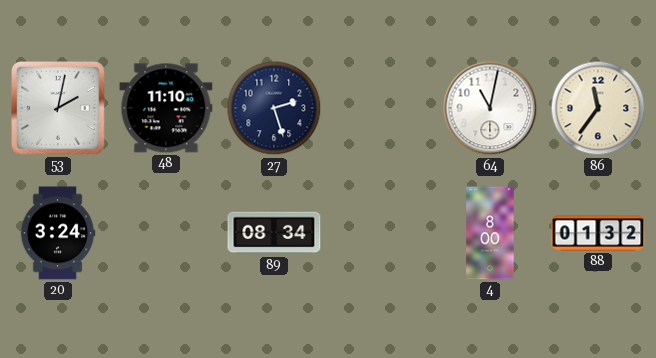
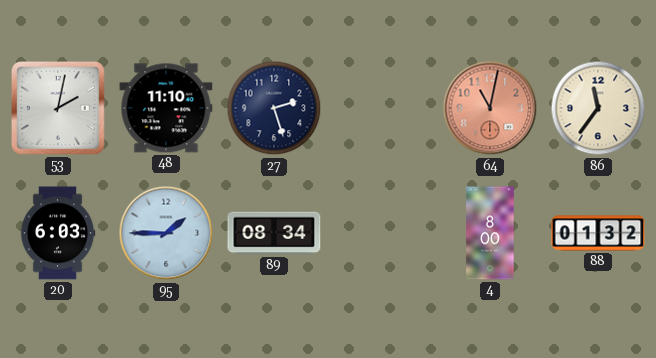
64 dial: white -> salmon
20: 3:24 -> 6:03
95: none -> 1:45
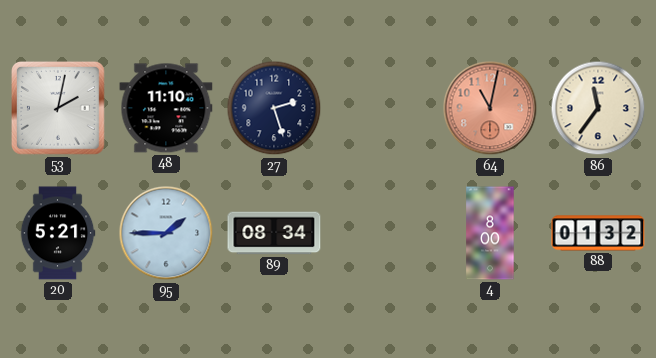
20: 6:03 -> 5:21
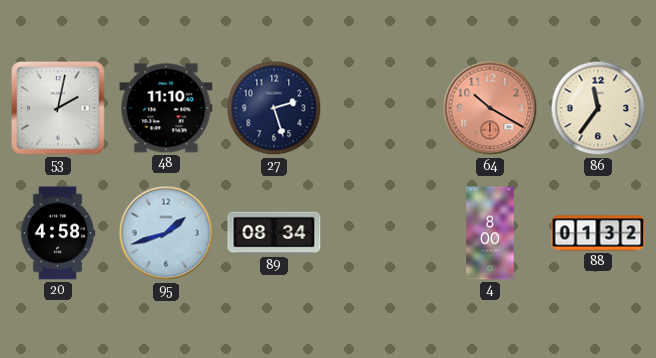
64: 11:02 -> 10:20
20: 5:21 -> 4:58
95: 1:45 -> 1:42
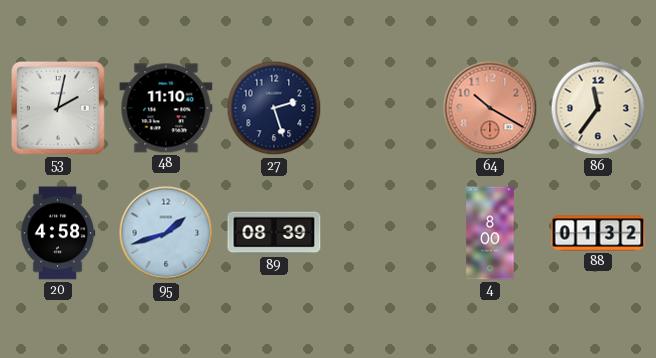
89: 08:34 -> 08:39
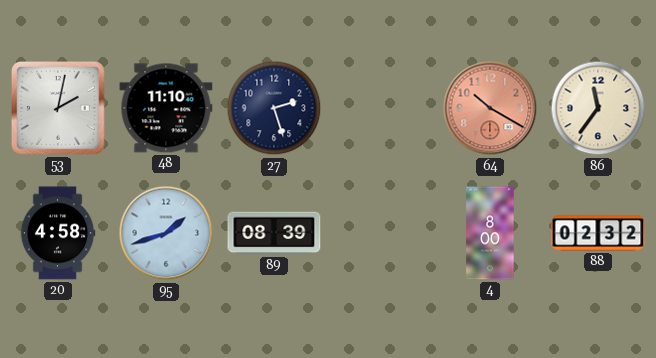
88: 01:32 -> 02:32
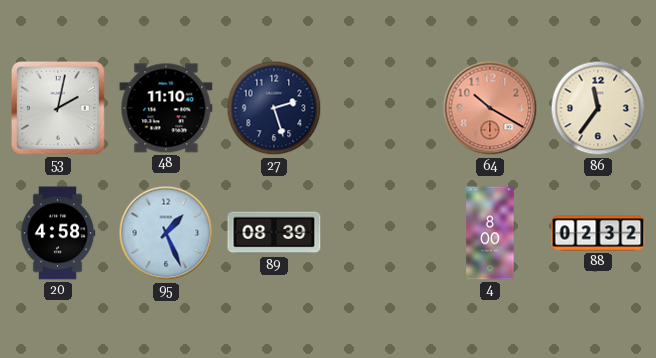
95: 1:42 -> 1:26
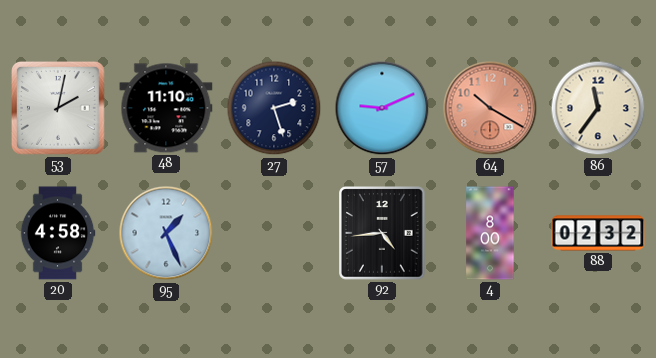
57: none -> 9:11
89: 08:39 -> none
92: none -> 4:44
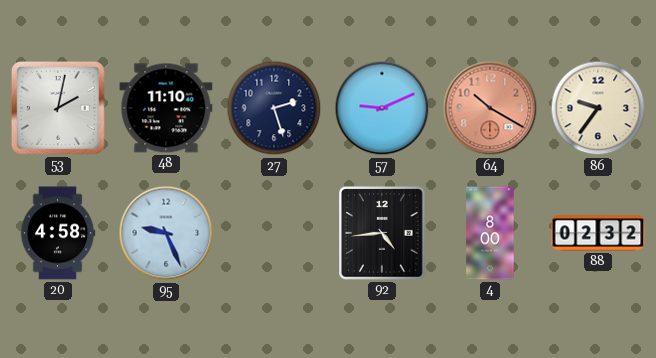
86: 11:36 -> 9:36
95: 1:26 -> 9:26
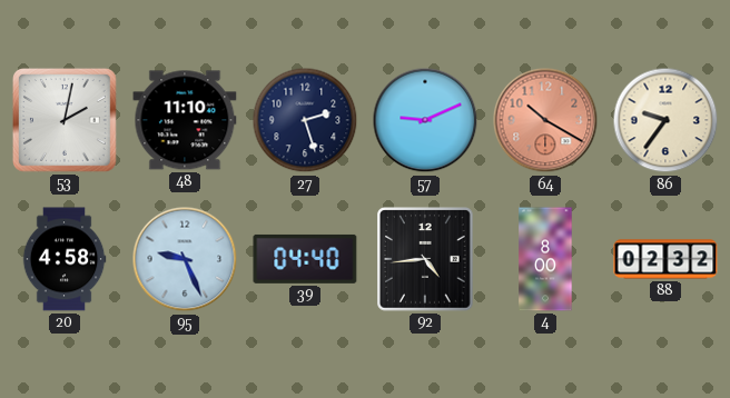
39: none -> 04:40
